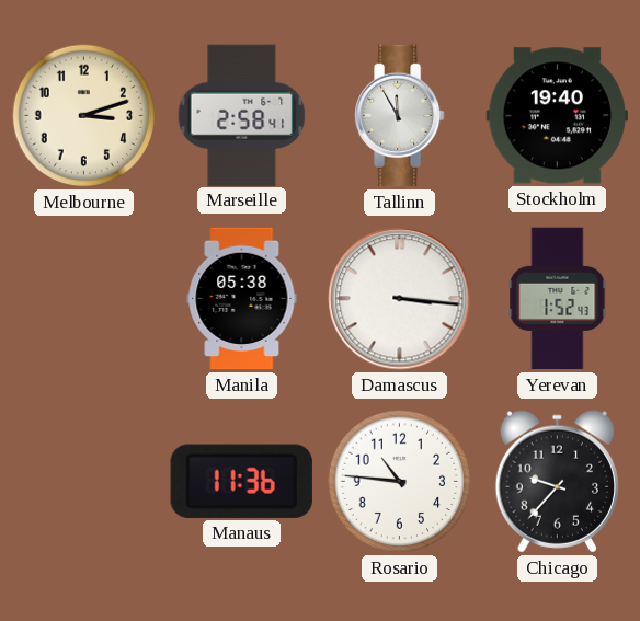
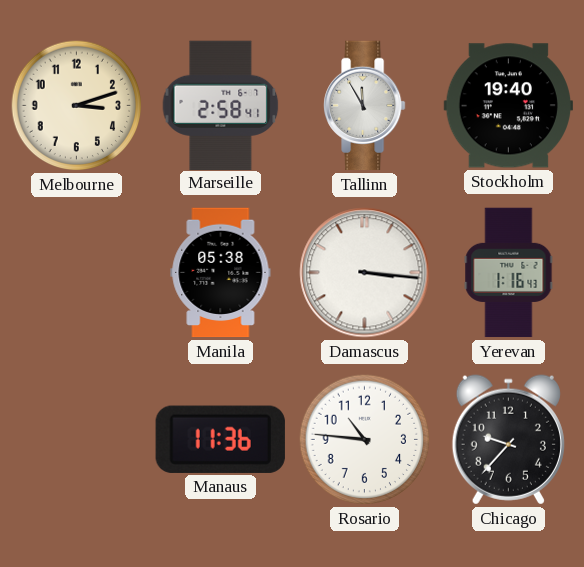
Yerevan: 1:52 -> 1:16
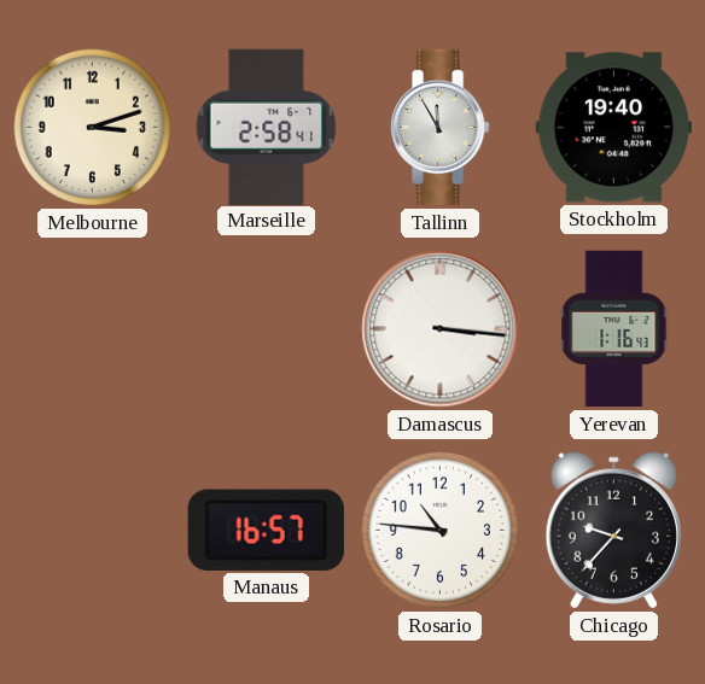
Manila: 05:38 -> none
Manaus: 11:36 -> 16:57
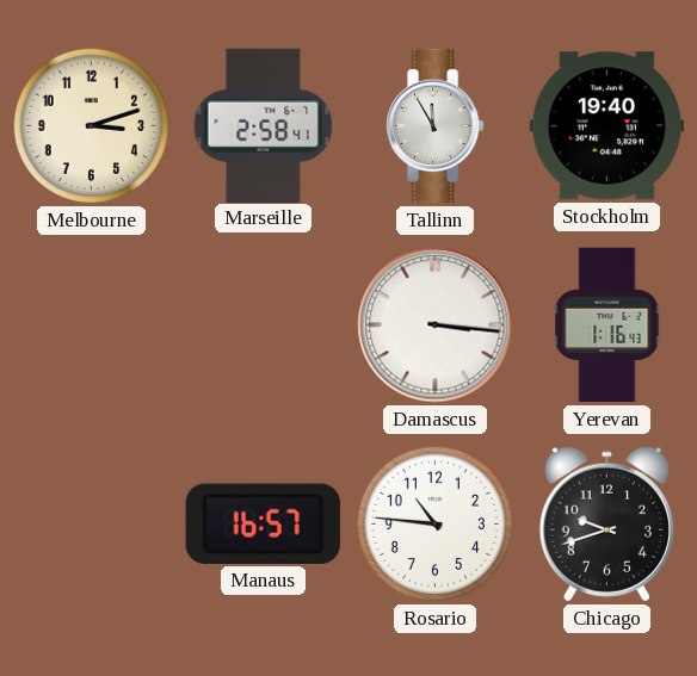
Chicago: 9:37 -> 9:42
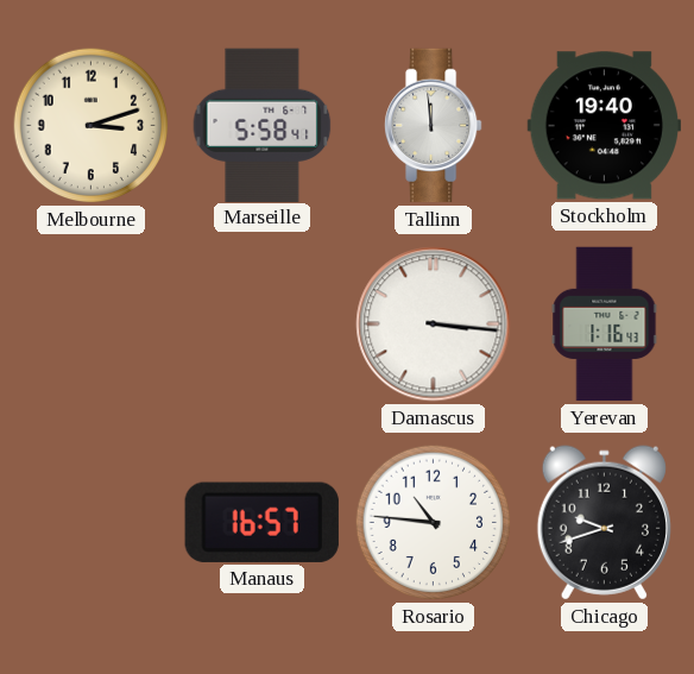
Marseille: 2:58 -> 5:58
Tallinn: 11:55 -> 11:59
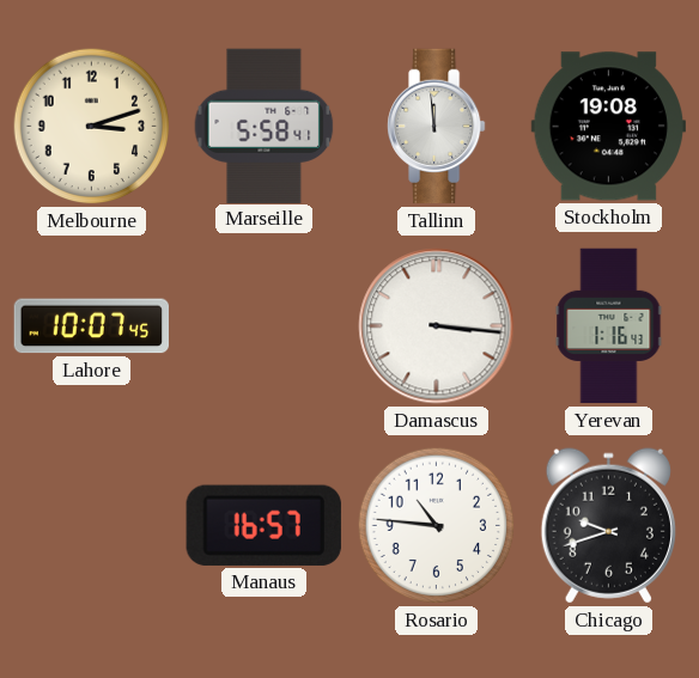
Stockholm: 19:40 -> 19:08
Lahore: none -> 10:07
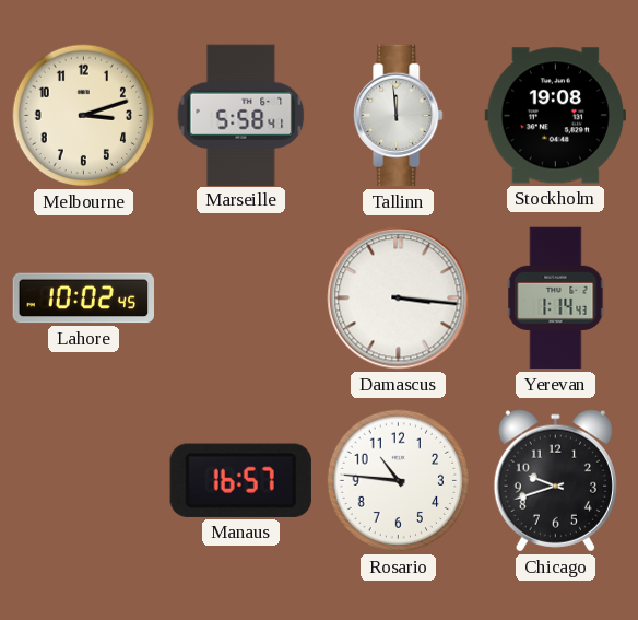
Lahore: 10:07 -> 10:02
Yerevan: 1:16 -> 1:14
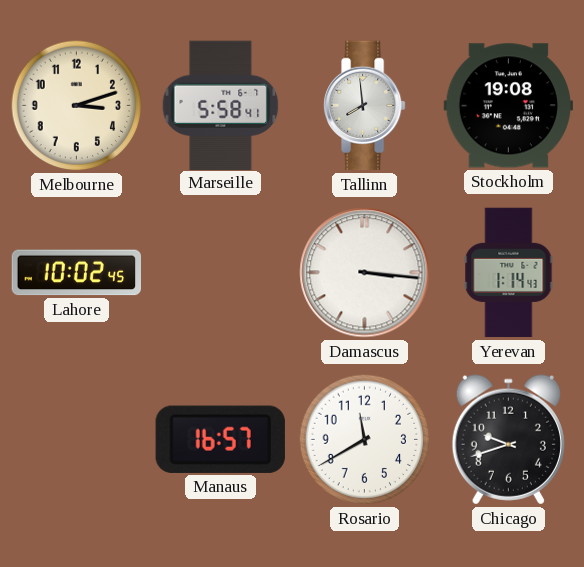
Tallinn: 11:59 -> 7:59
Rosario: 10:46 -> 11:40
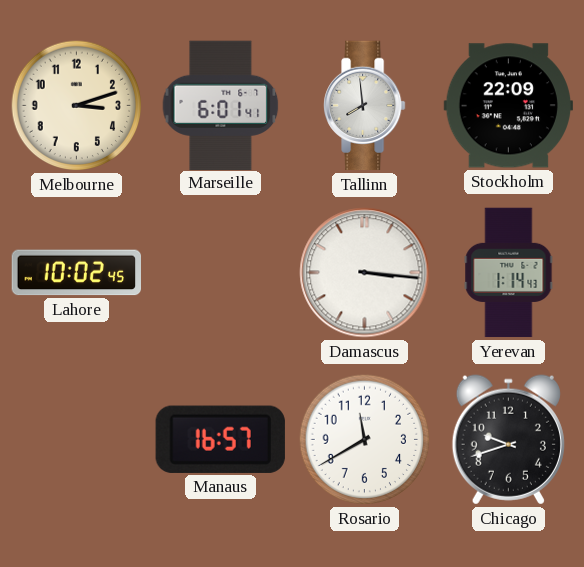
Marseille: 5:58 -> 6:01
Stockholm: 19:08 -> 22:09
